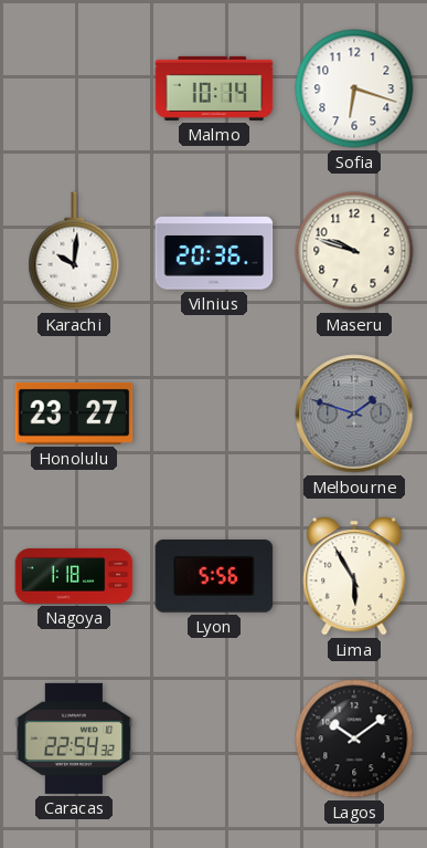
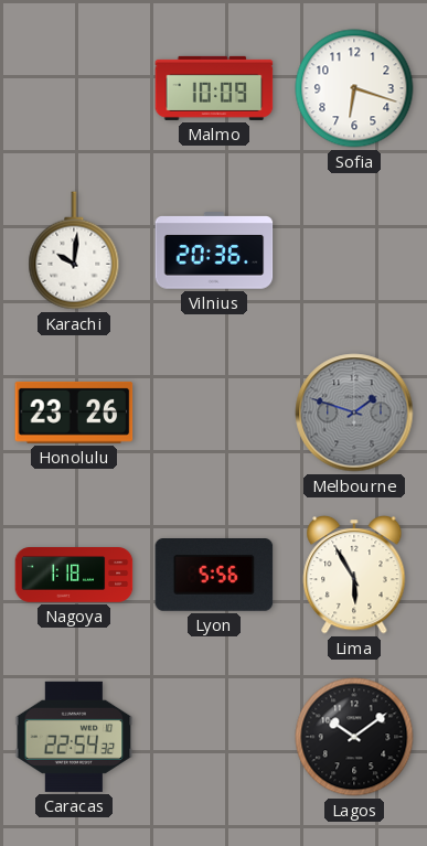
Malmo: 10:14 -> 10:09
Maseru: 9:48 -> none
Honolulu: 23:27 -> 23:26
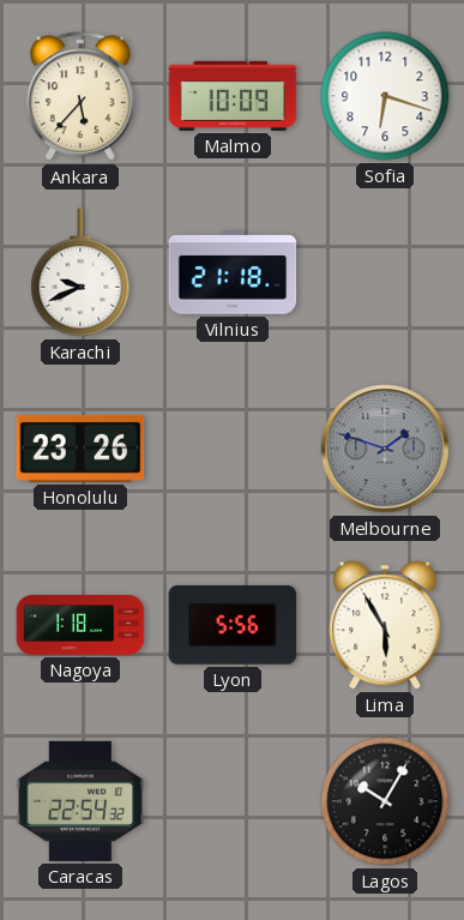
Ankara: none -> 5:37
Karachi: 10:01 -> 9:41
Vilnius: 20:36 -> 21:18
Lagos: 10:09 -> 10:05
